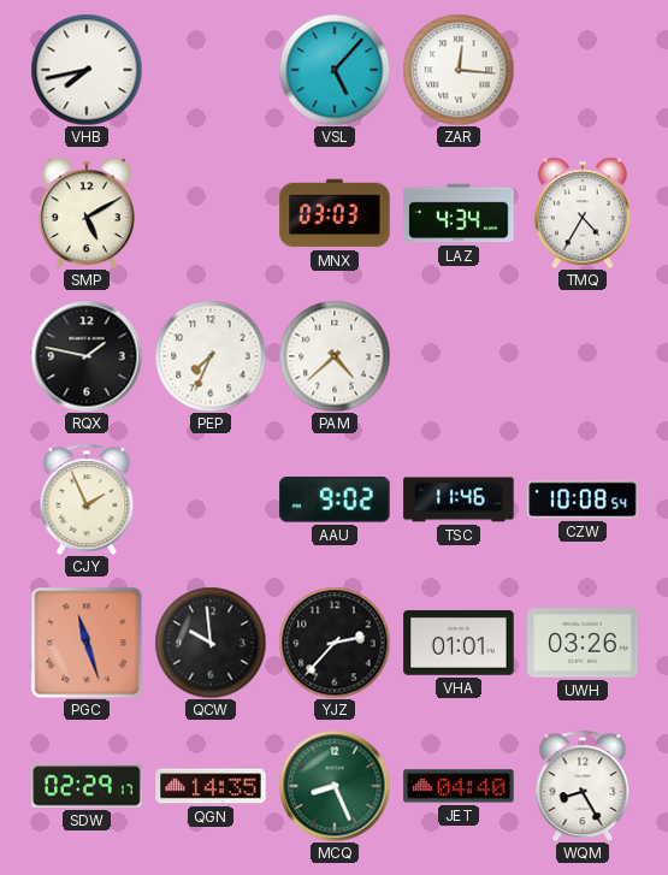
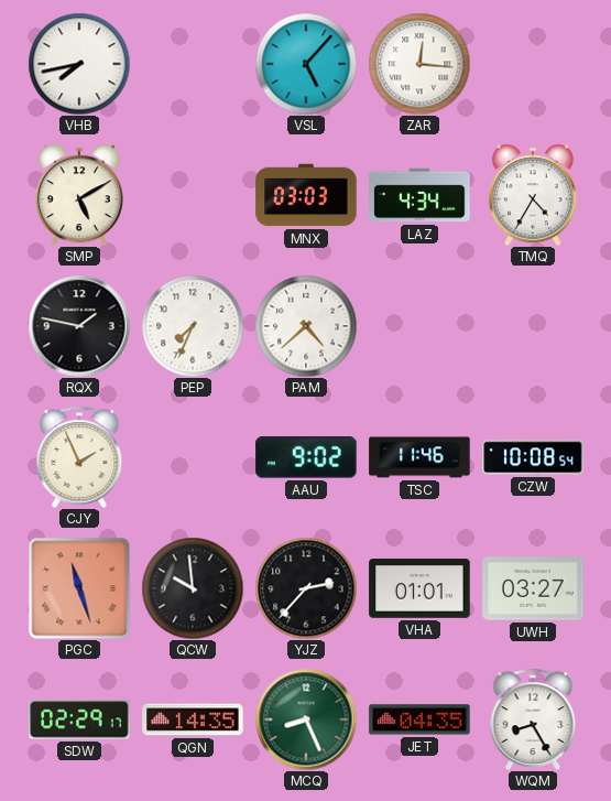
UWH: 03:26 -> 03:27
JET: 04:40 -> 04:35
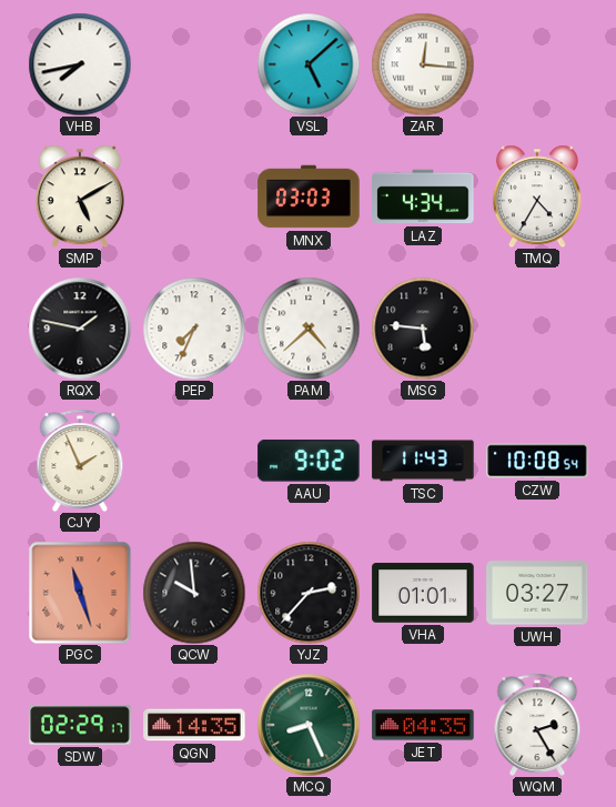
VSL: 5:07 -> 5:08
MSG: none -> 5:46
TSC: 11:46 -> 11:43
WQM: 8:25 -> 2:25
